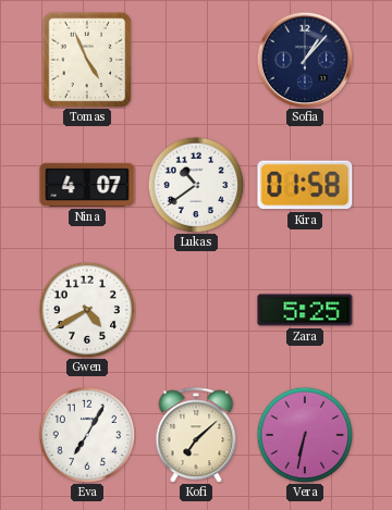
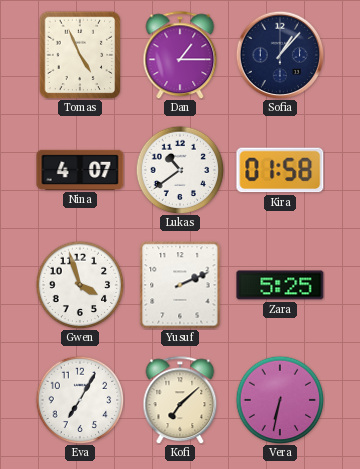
Dan: none -> 1:15
Gwen: 4:40 -> 3:57
Yusuf: none -> 2:11
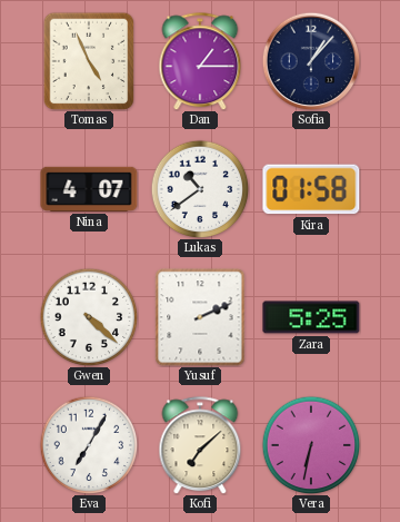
Gwen: 3:57 -> 4:22
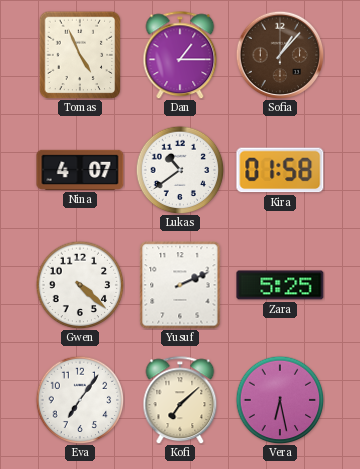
Sofia dial: navy -> brown
Eva: 7:05 -> 7:06
Vera: 6:32 -> 6:28
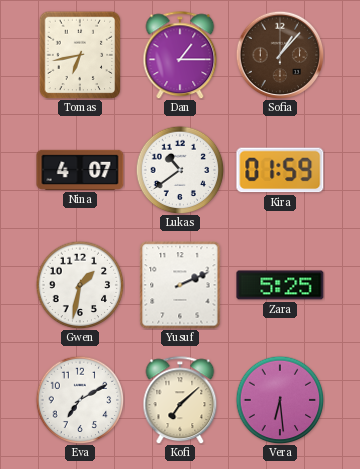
Tomas: 4:56 -> 6:43
Kira: 01:58 -> 01:59
Gwen: 4:22 -> 1:32
Eva: 7:06 -> 7:10
Vera: 6:28 -> 6:29
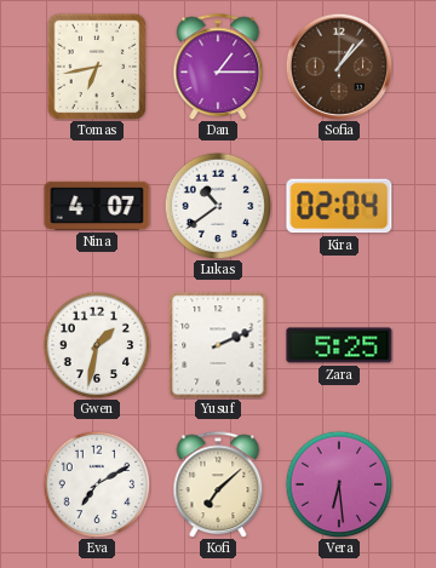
Kira: 01:59 -> 02:04
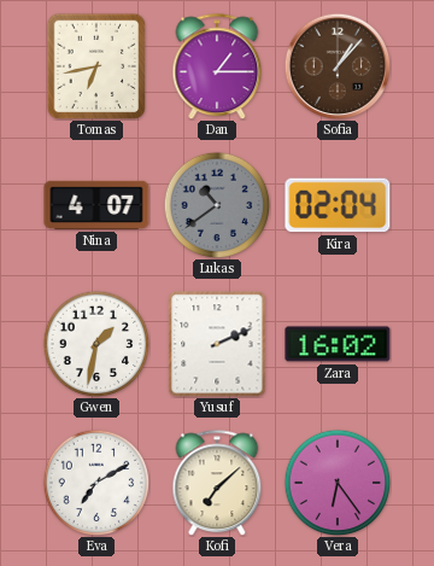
Lukas dial: white -> grey
Zara: 5:25 -> 16:02
Vera: 6:29 -> 6:24
